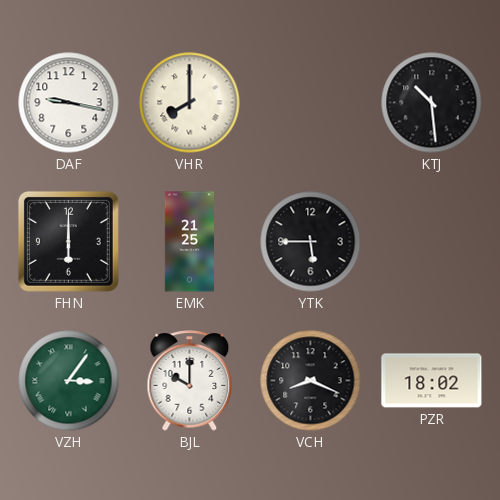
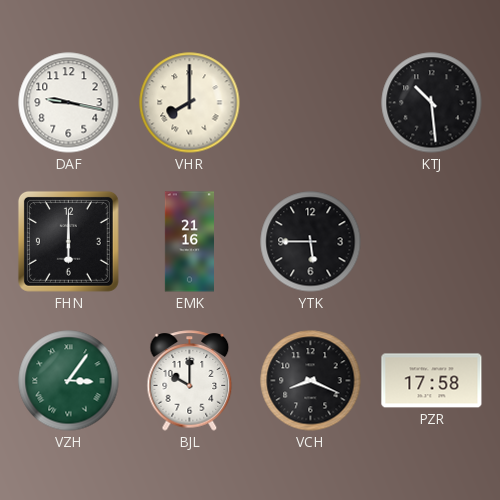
EMK: 21:25 -> 21:16
PZR: 18:02 -> 17:58
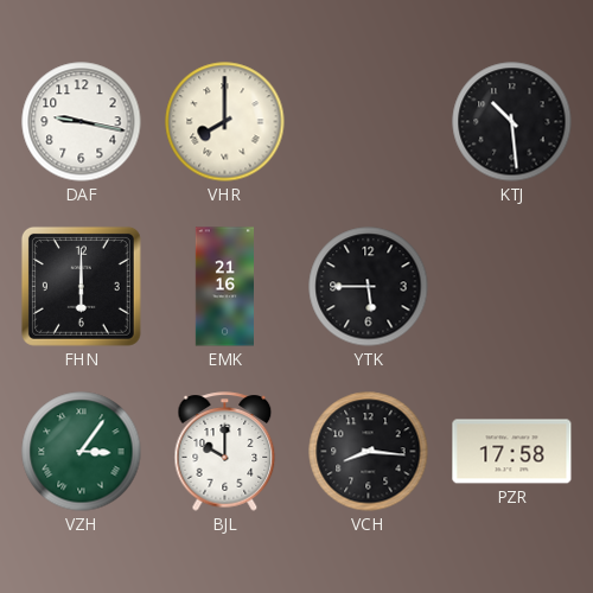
VCH: 8:19 -> 8:16
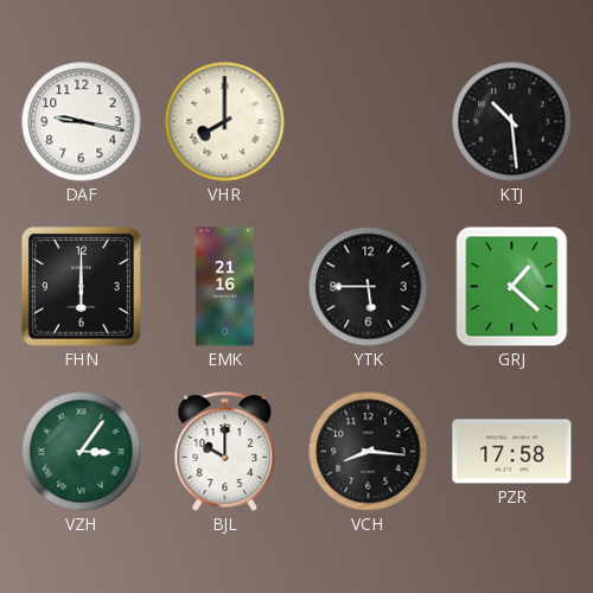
GRJ: none -> 1:22
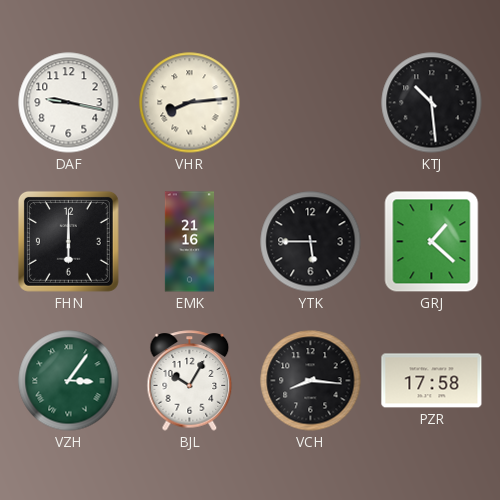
VHR: 8:00 -> 8:14
BJL: 10:00 -> 10:05
